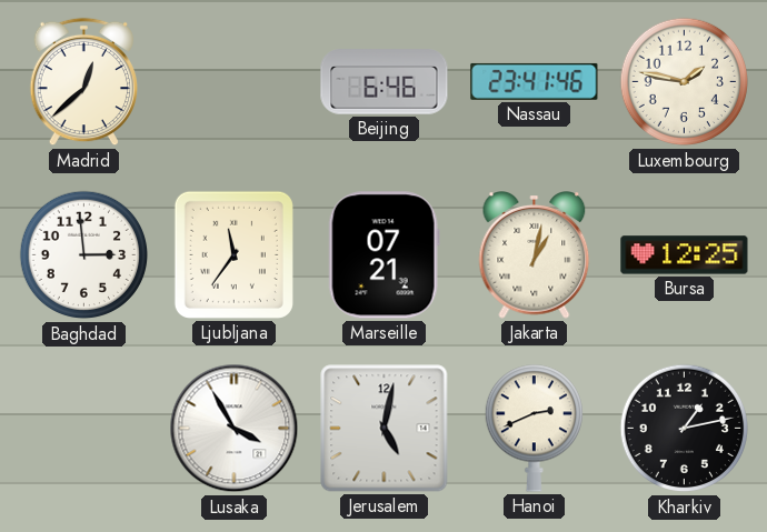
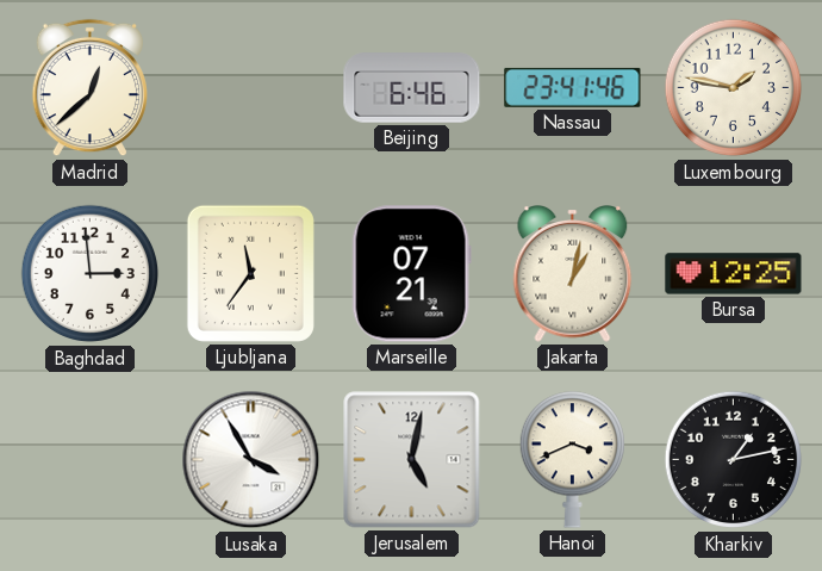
Hanoi: 2:41 -> 3:41
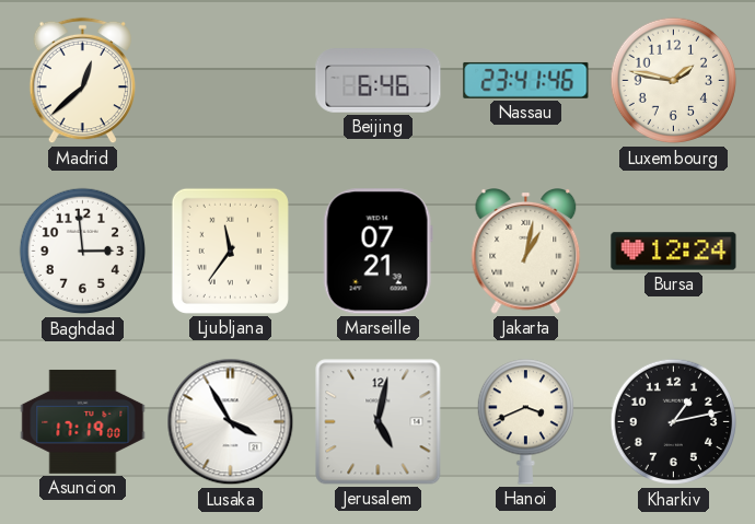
Bursa: 12:25 -> 12:24
Asuncion: none -> 17:19
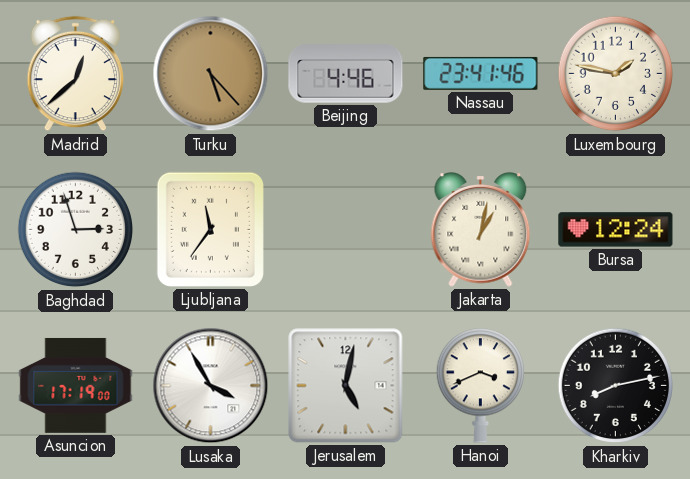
Turku: none -> 5:23
Beijing: 6:46 -> 4:46
Baghdad: 2:59 -> 2:57
Marseille: 07:21 -> none
Kharkiv: 1:13 -> 8:13
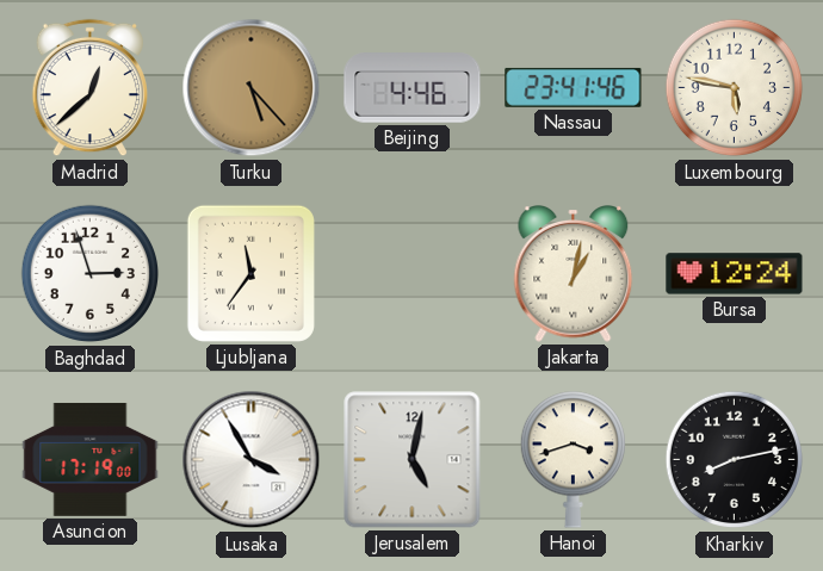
Luxembourg: 1:47 -> 5:47
Hanoi: 3:41 -> 3:42
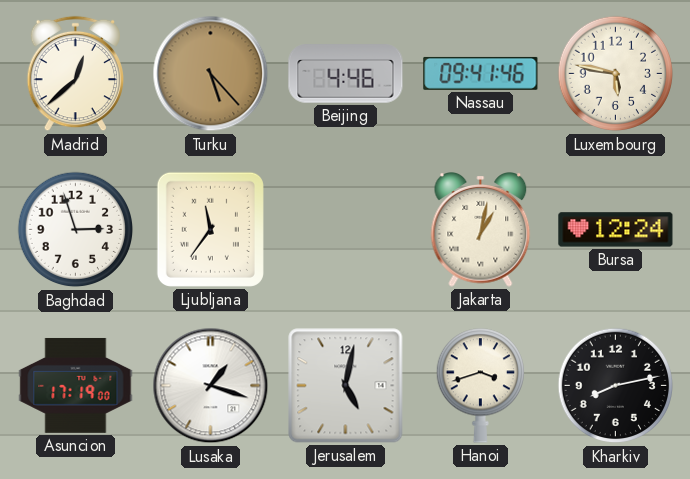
Nassau: 23:41 -> 09:41
Lusaka: 3:55 -> 1:18
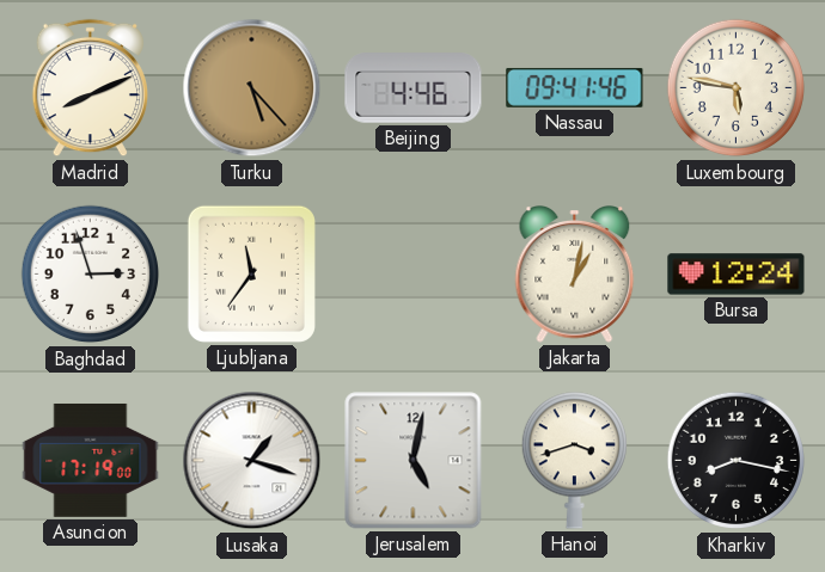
Madrid: 12:38 -> 8:11
Kharkiv: 8:13 -> 8:17
